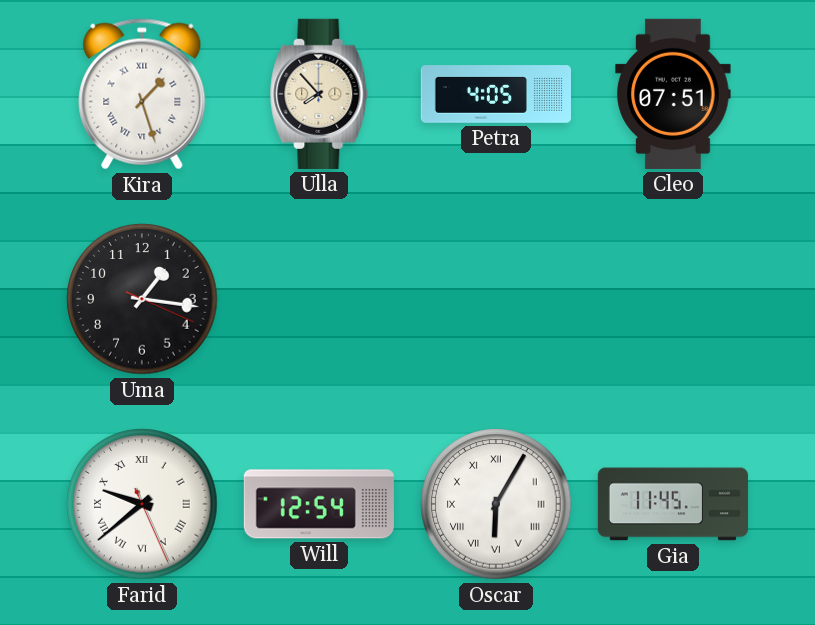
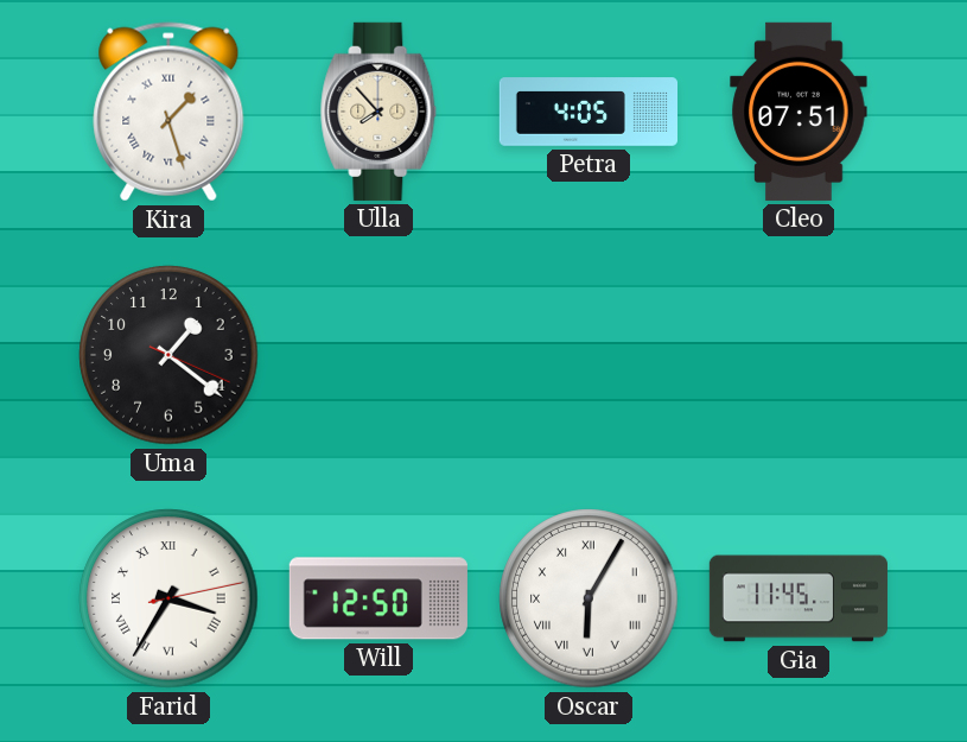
Uma: 1:16 -> 1:21
Farid: 9:38 -> 3:35
Will: 12:54 -> 12:50
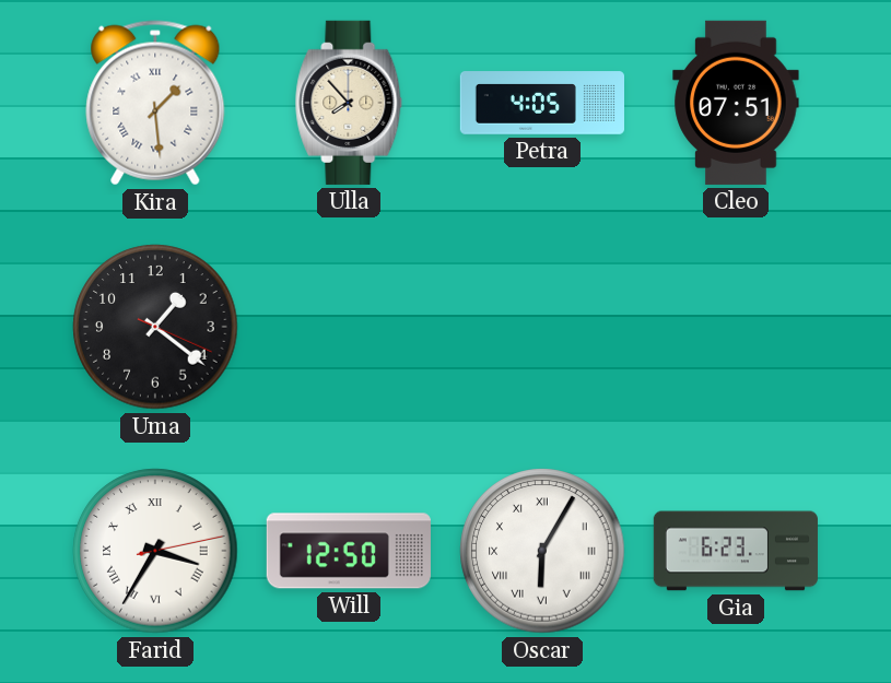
Kira: 1:27 -> 1:29
Gia: 11:45 -> 6:23
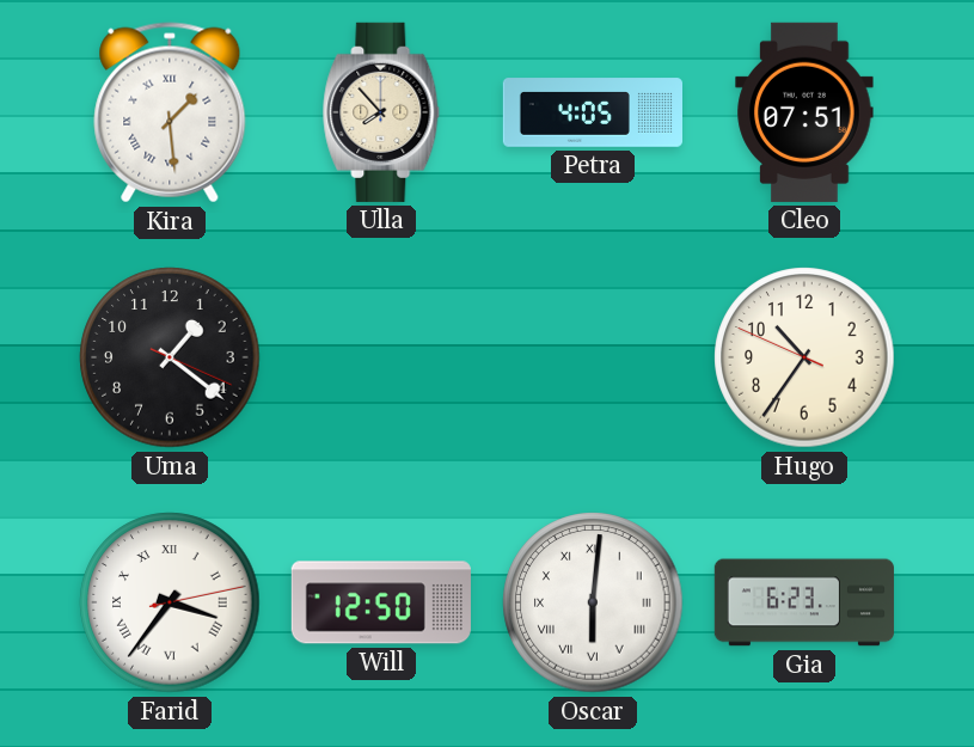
Hugo: none -> 10:35
Farid: 3:35 -> 3:36
Oscar: 6:05 -> 6:01
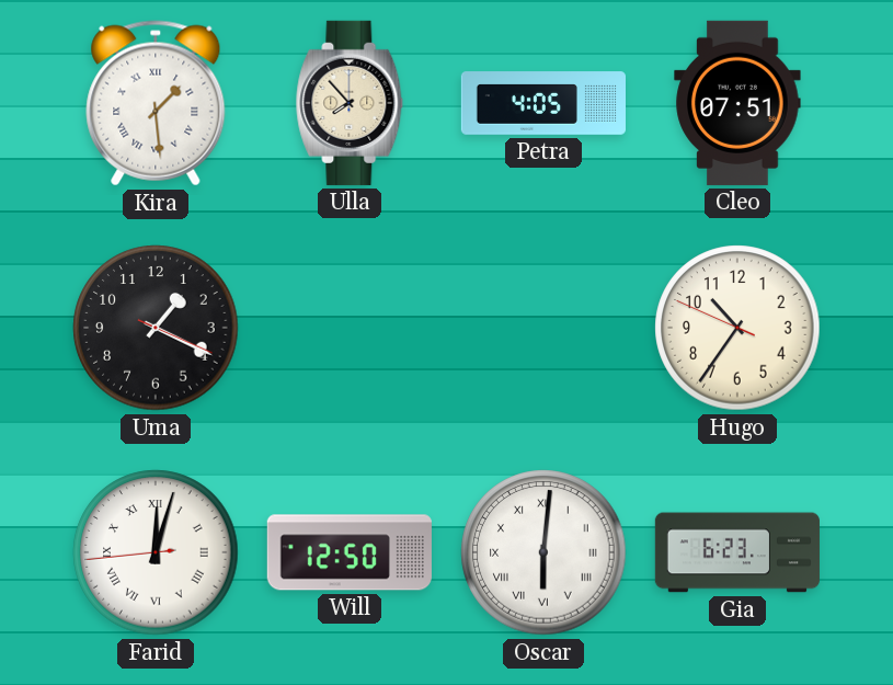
Uma: 1:21 -> 1:19
Farid: 3:36 -> 12:02
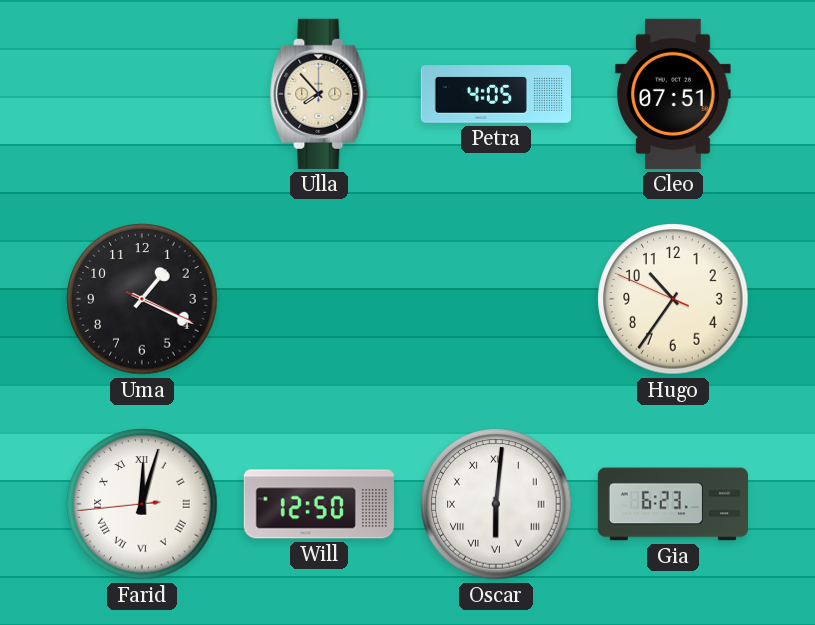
Kira: 1:29 -> none
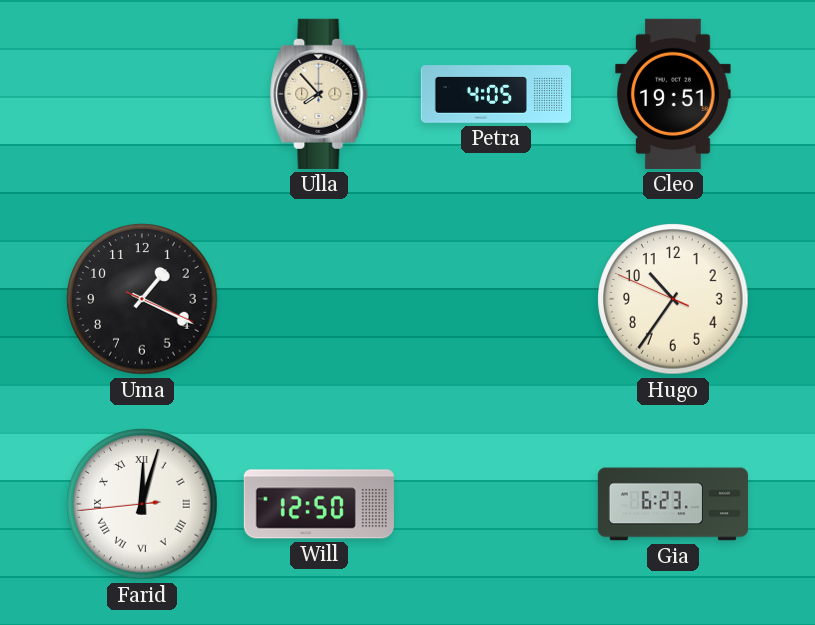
Cleo: 07:51 -> 19:51
Oscar: 6:01 -> none
